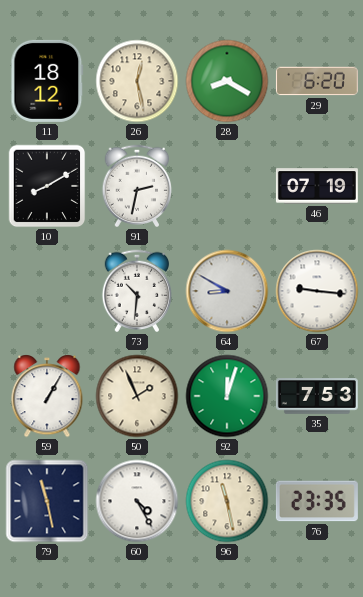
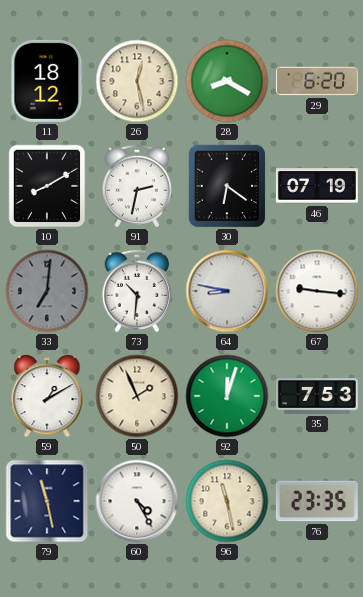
30: none -> 6:21
33: none -> 7:01
64: 8:50 -> 8:47
59: 1:05 -> 1:10
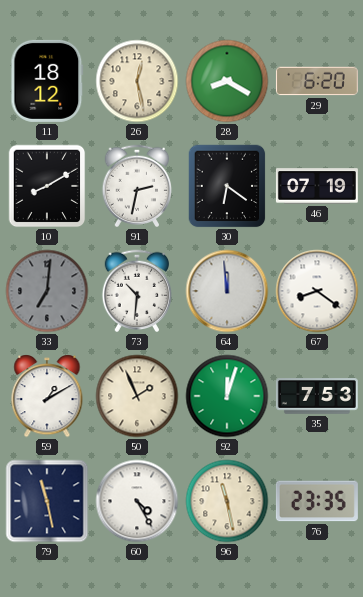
64: 8:47 -> 11:59
67: 9:16 -> 8:21
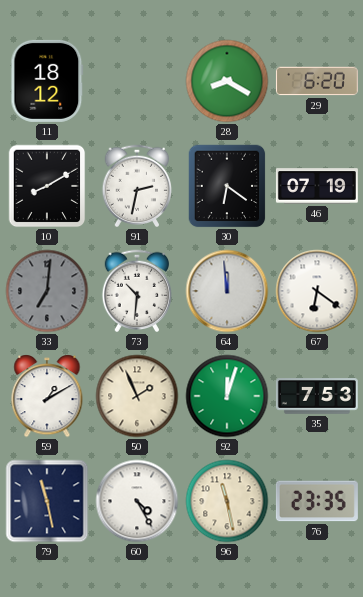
26: 12:28 -> none
67: 8:21 -> 6:21
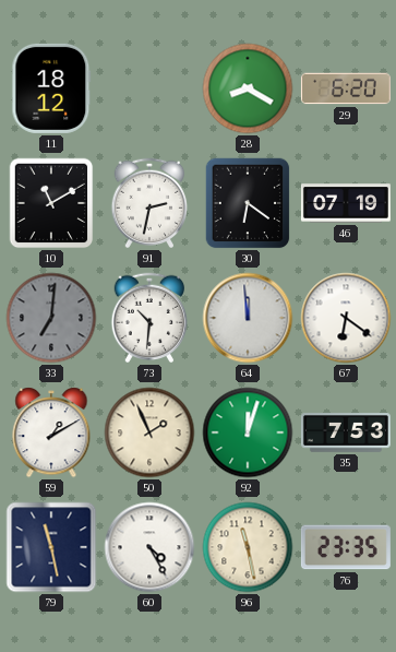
10: 8:10 -> 11:10
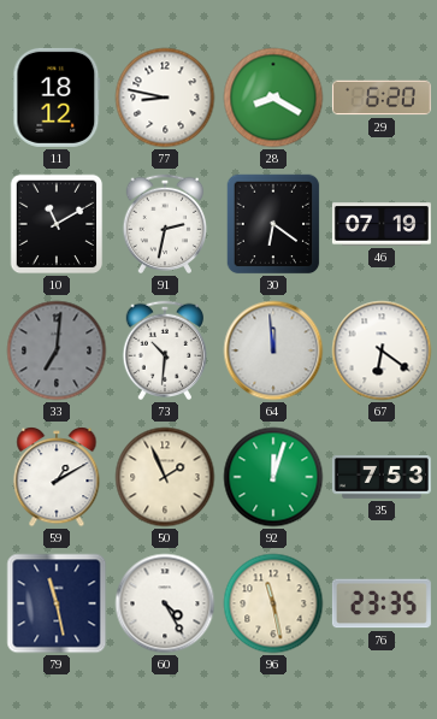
77: none -> 8:47
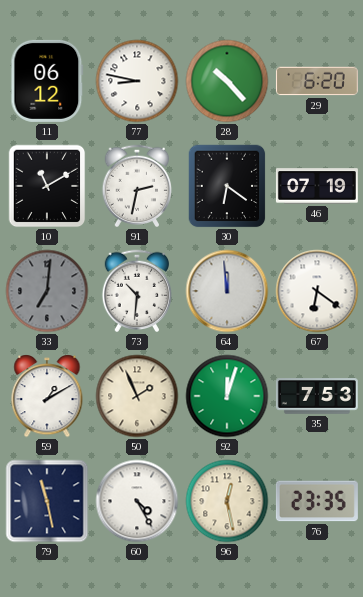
11: 18:12 -> 06:12
28: 8:20 -> 10:23
96: 11:28 -> 12:28
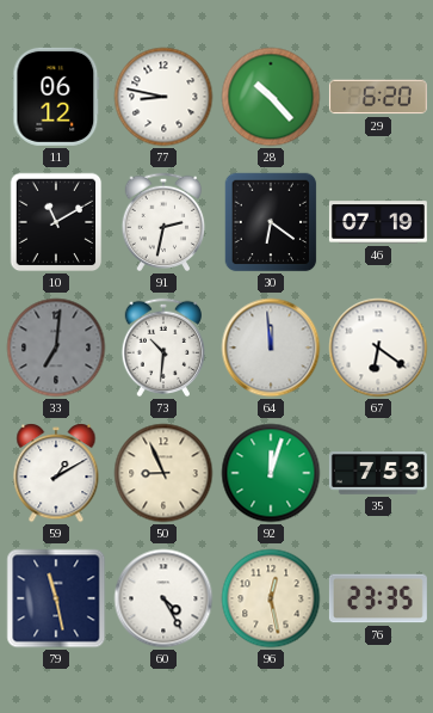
50: 1:56 -> 8:56
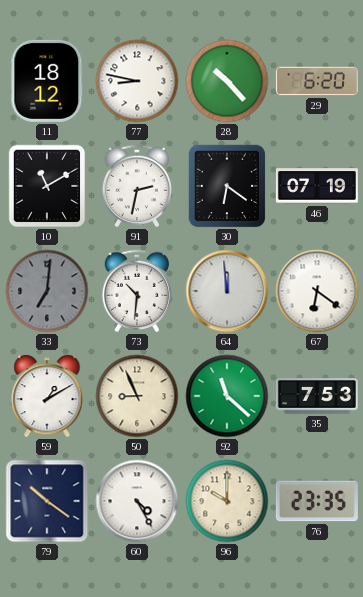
11: 06:12 -> 18:12
92: 12:03 -> 11:22
79: 11:28 -> 10:21
96: 12:28 -> 10:00
